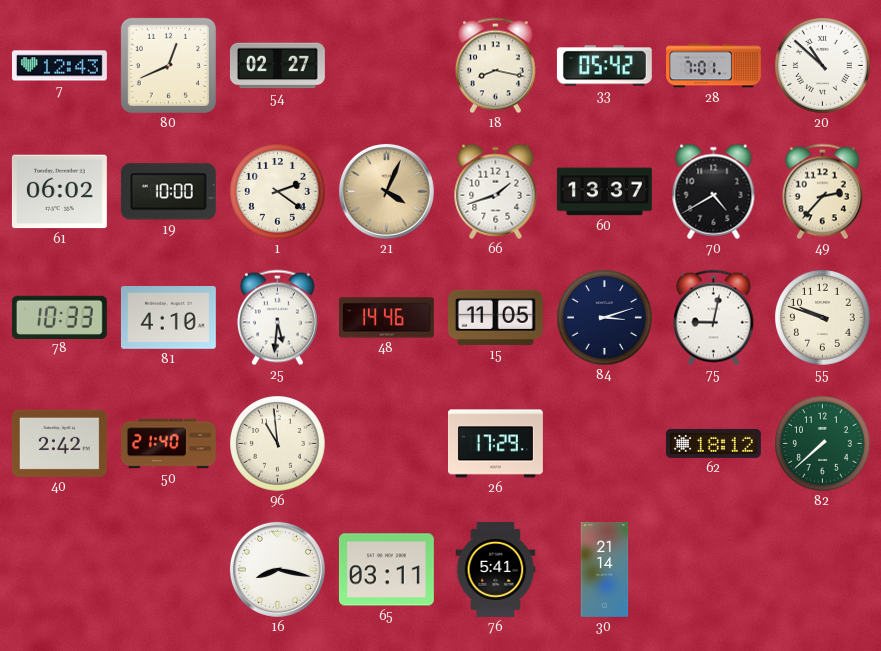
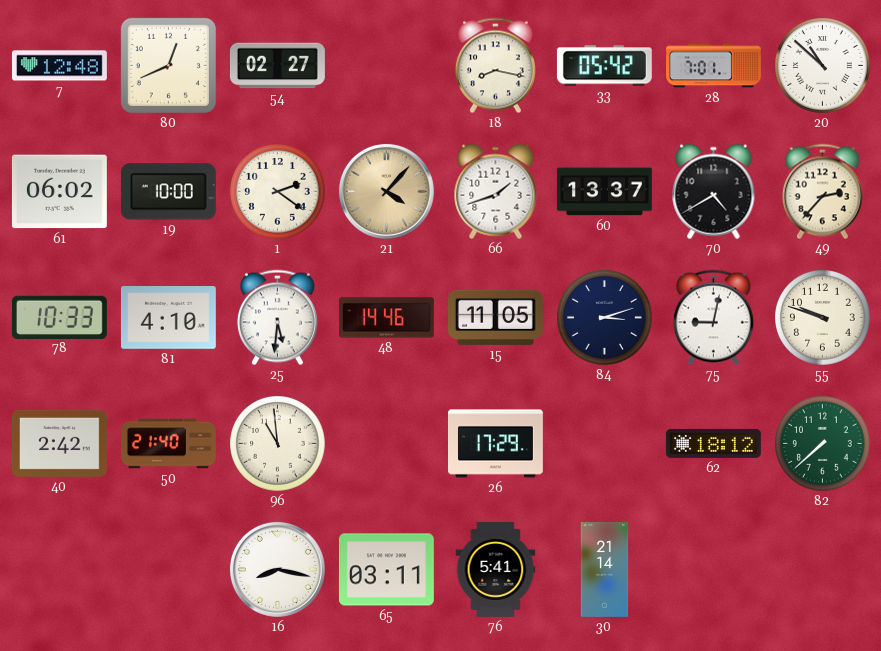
7: 12:43 -> 12:48
21: 4:04 -> 4:07
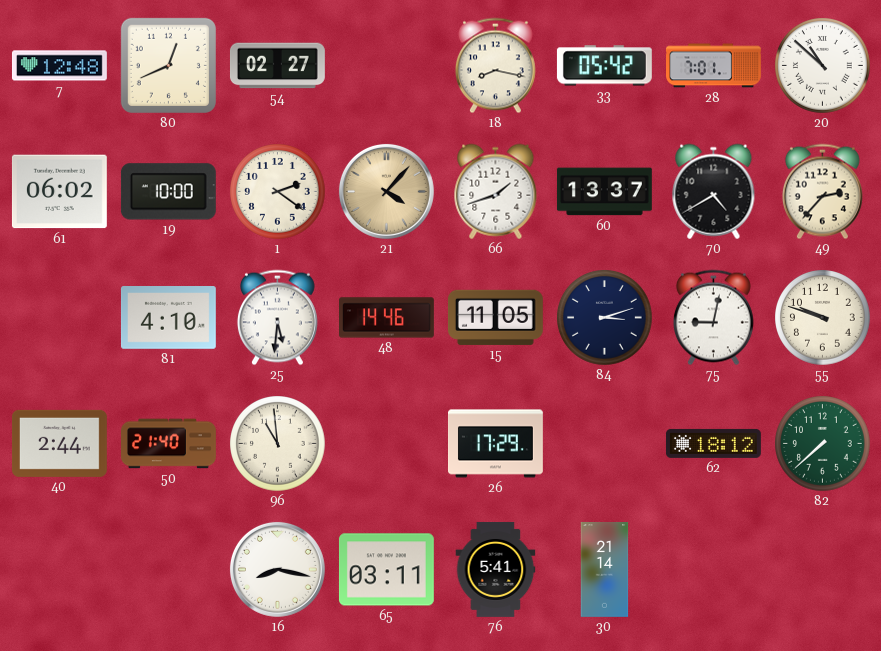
78: 10:33 -> none
40: 2:42 -> 2:44
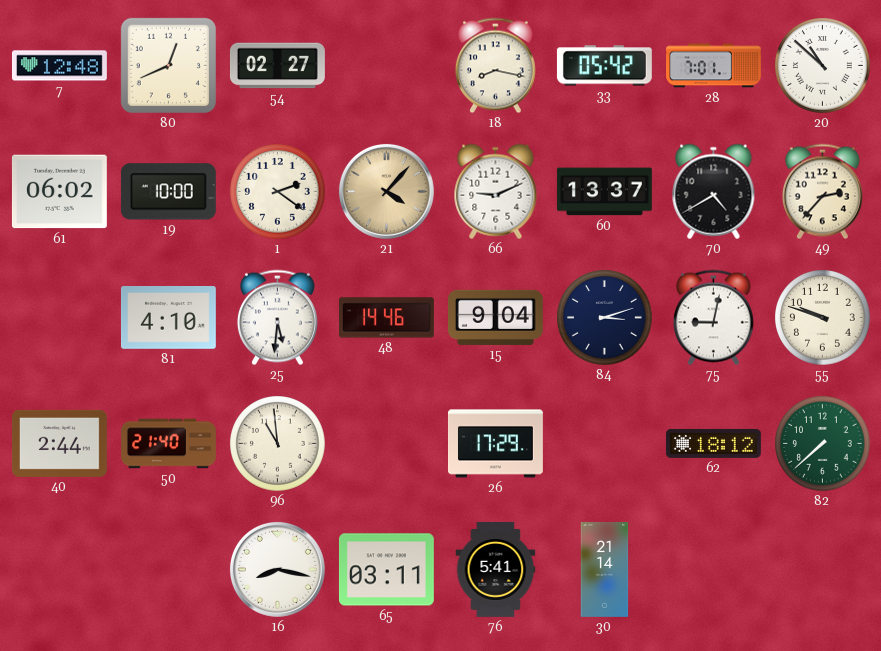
66: 1:42 -> 9:11
15: 11:05 -> 9:04
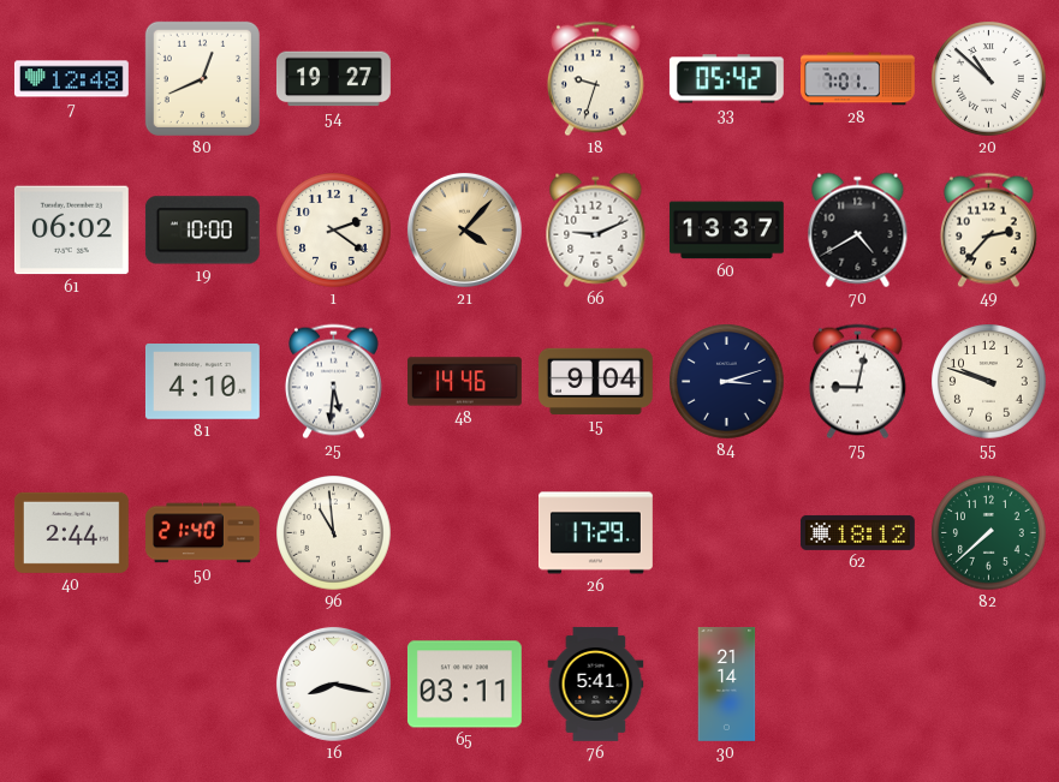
54: 02:27 -> 19:27
18: 8:17 -> 9:33
